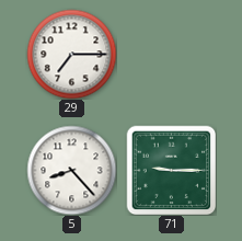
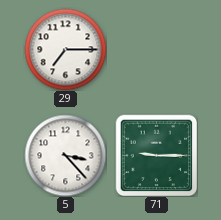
5: 8:23 -> 3:23
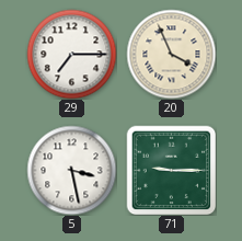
20: none -> 3:56
5: 3:23 -> 3:28
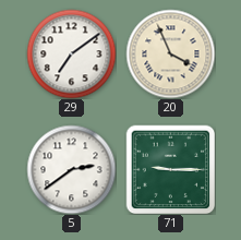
29: 7:15 -> 7:09
5: 3:28 -> 2:39
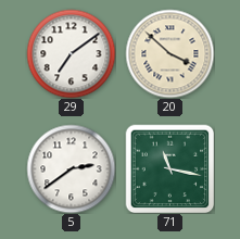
20: 3:56 -> 3:52
71: 9:15 -> 11:17
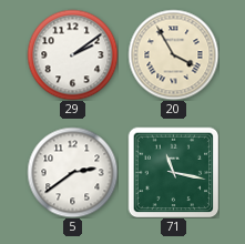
29: 7:09 -> 2:09
20: 3:52 -> 3:55
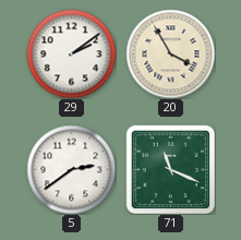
71: 11:17 -> 11:19
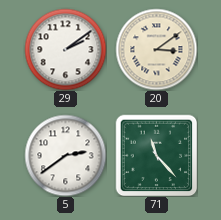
20: 3:55 -> 3:09
71: 11:19 -> 11:23
